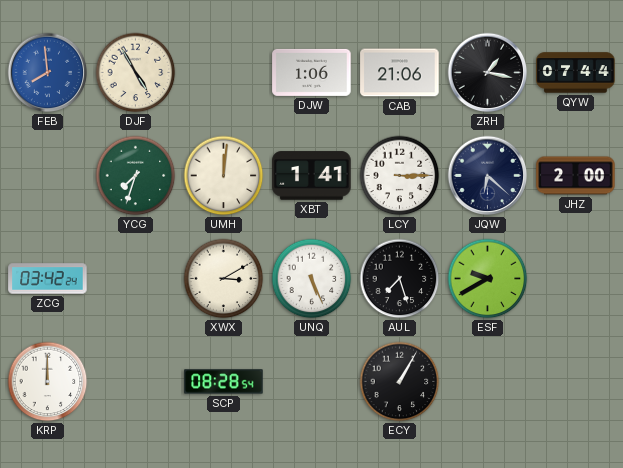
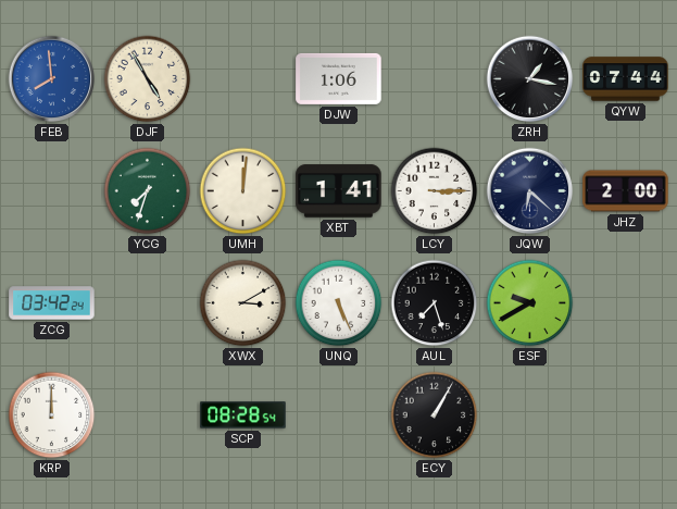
CAB: 21:06 -> none
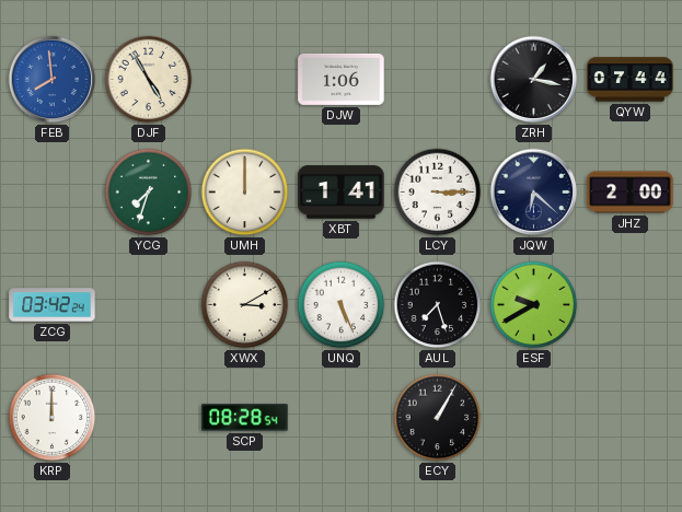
UMH: 12:01 -> 12:00
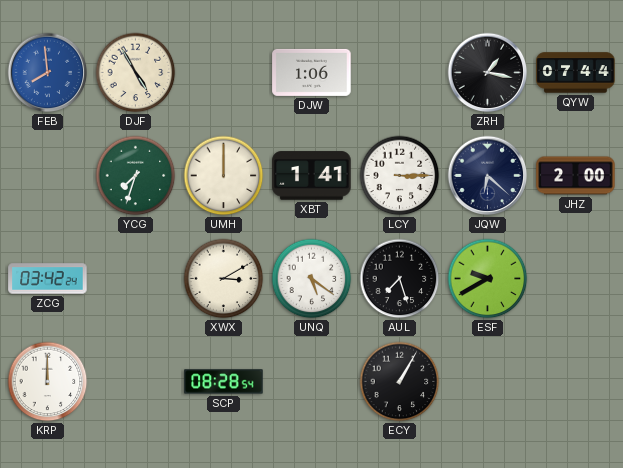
UNQ: 5:26 -> 5:21
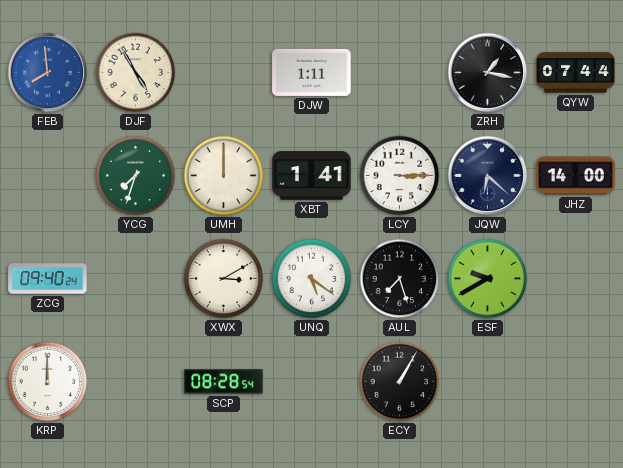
DJW: 1:06 -> 1:11
JHZ: 2:00 -> 14:00
ZCG: 03:42 -> 09:40
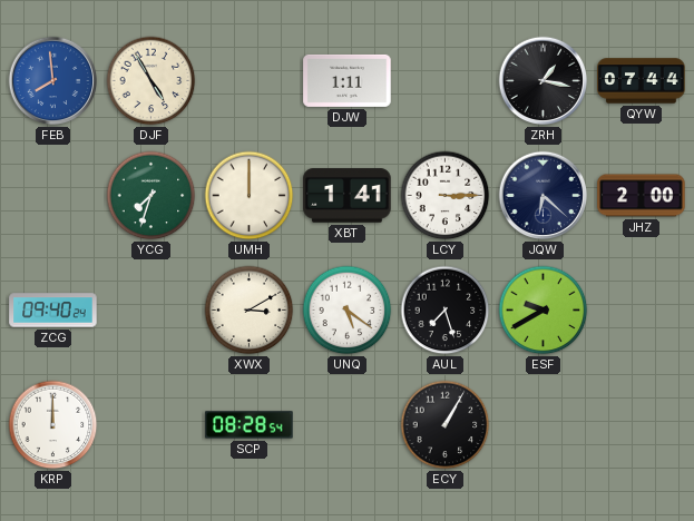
JHZ: 14:00 -> 2:00
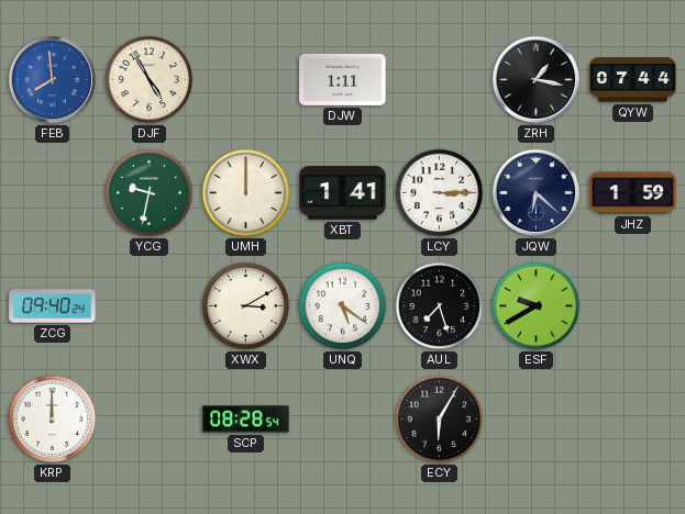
YCG: 7:33 -> 9:32
JHZ: 2:00 -> 1:59
ECY: 1:05 -> 6:05
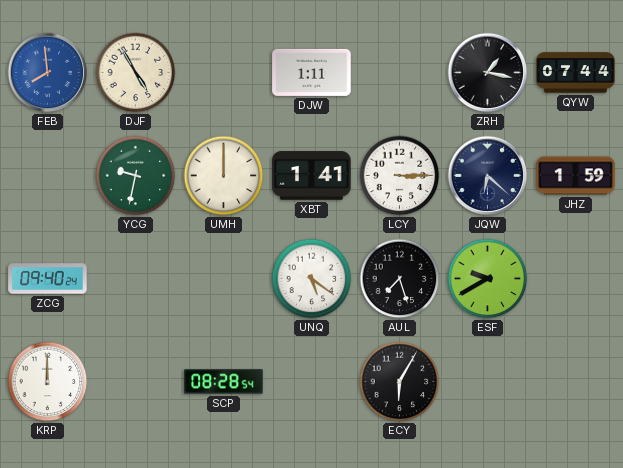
XWX: 3:10 -> none
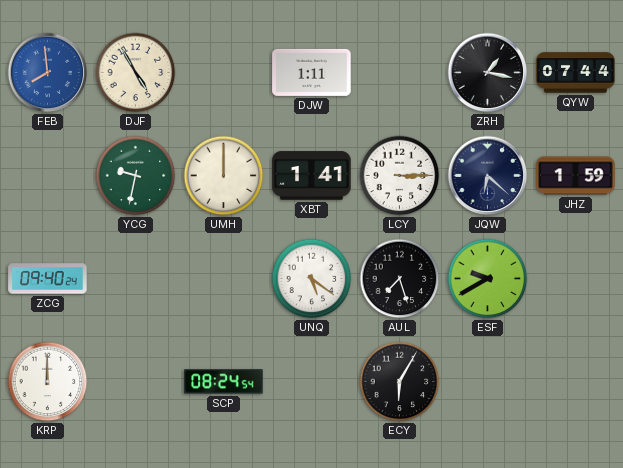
SCP: 08:28 -> 08:24
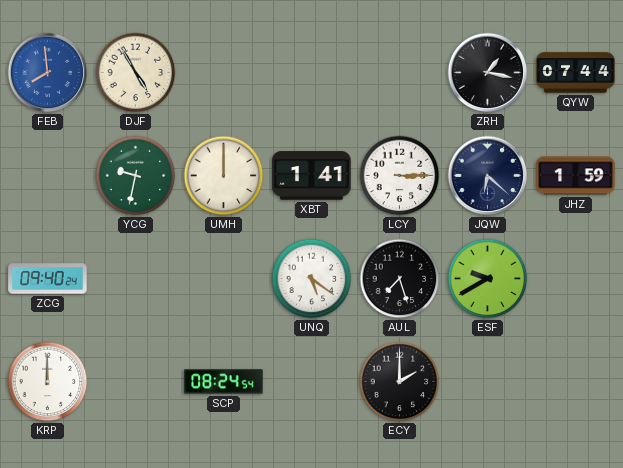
DJW: 1:11 -> none
ECY: 6:05 -> 2:00
